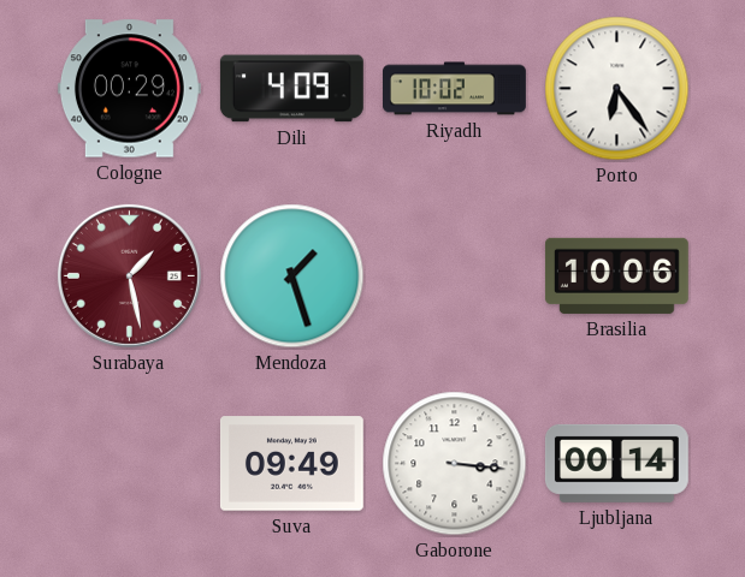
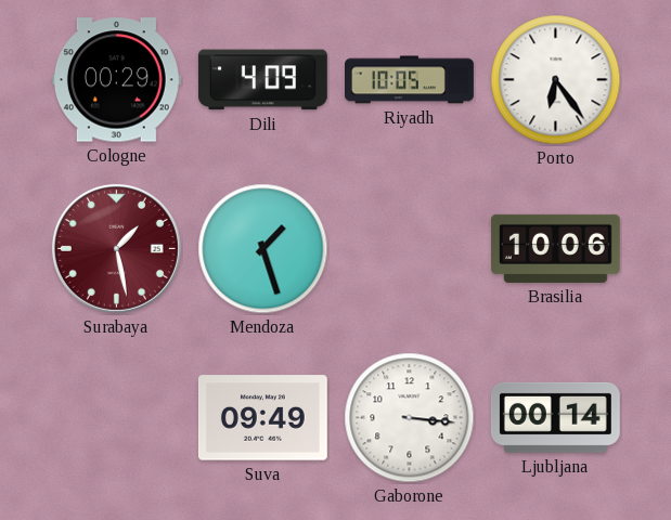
Riyadh: 10:02 -> 10:05
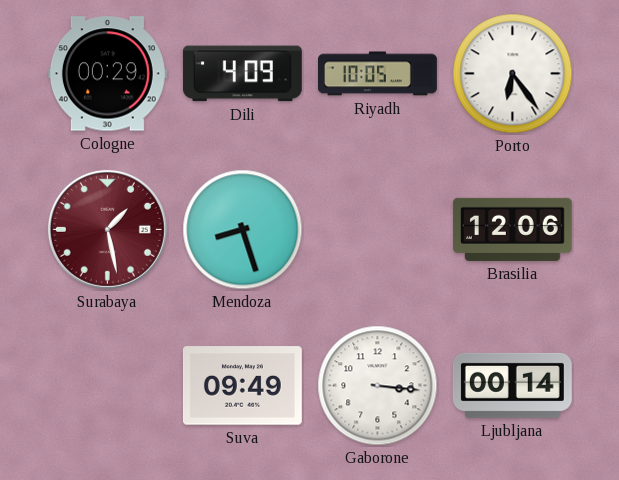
Mendoza: 1:27 -> 8:27
Brasilia: 10:06 -> 12:06
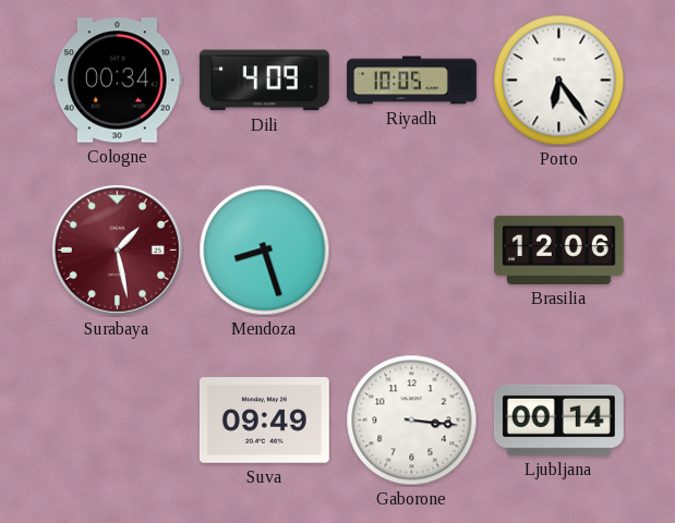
Cologne: 00:29 -> 00:34
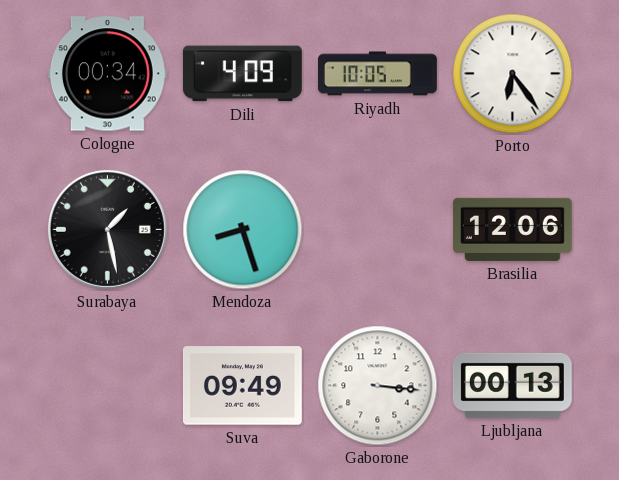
Surabaya dial: burgundy -> black
Ljubljana: 00:14 -> 00:13
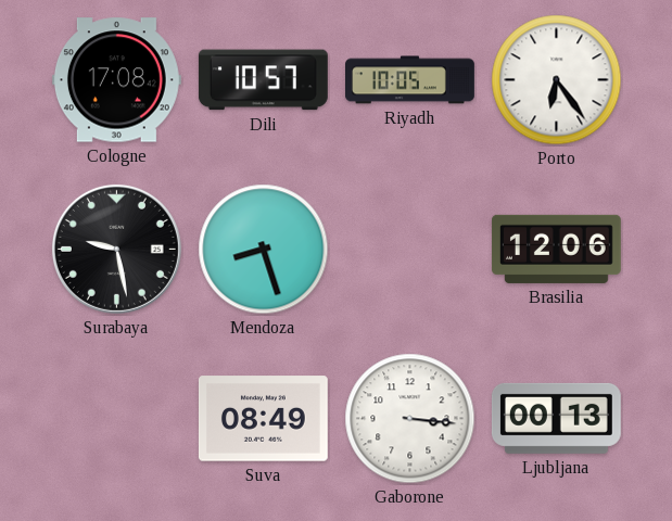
Cologne: 00:34 -> 17:08
Dili: 4:09 -> 10:57
Surabaya: 1:28 -> 9:28
Suva: 09:49 -> 08:49
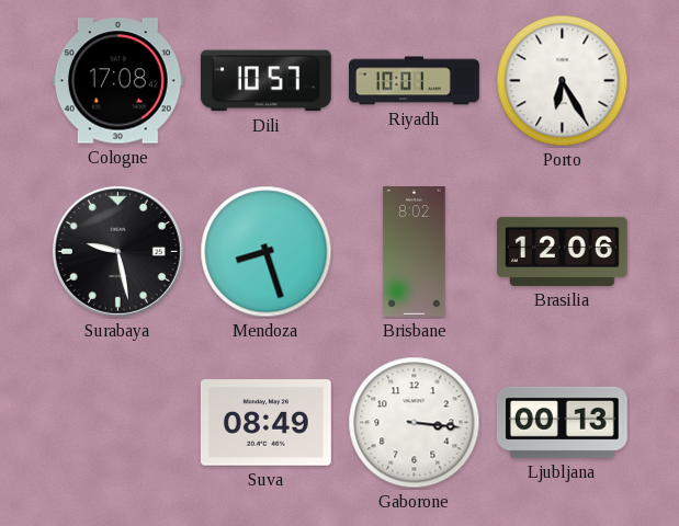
Riyadh: 10:05 -> 10:01
Porto: 6:24 -> 6:25
Brisbane: none -> 8:02
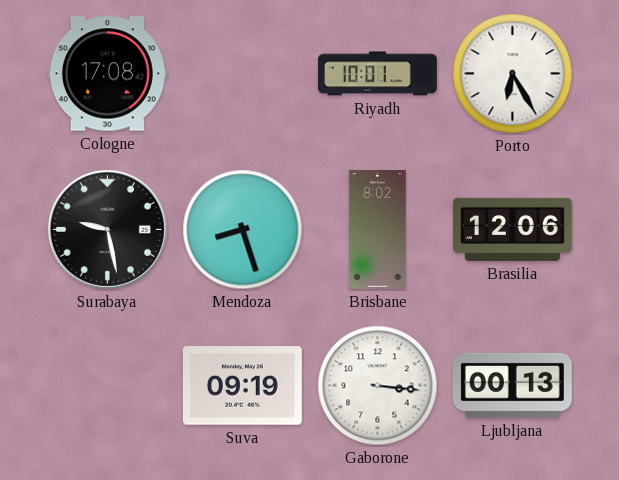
Dili: 10:57 -> none
Suva: 08:49 -> 09:19
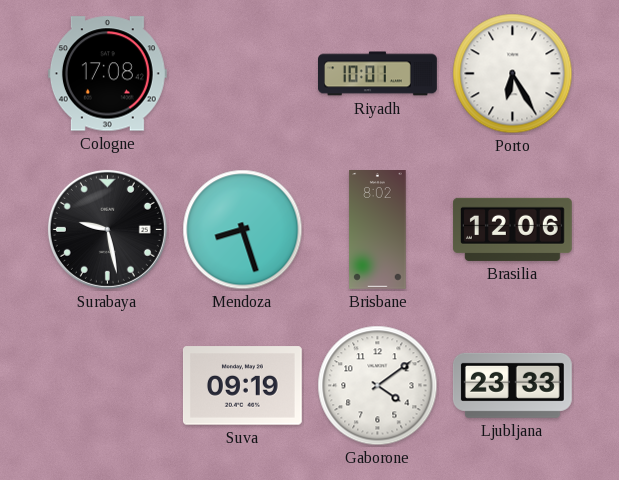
Gaborone: 3:16 -> 4:09
Ljubljana: 00:13 -> 23:33
